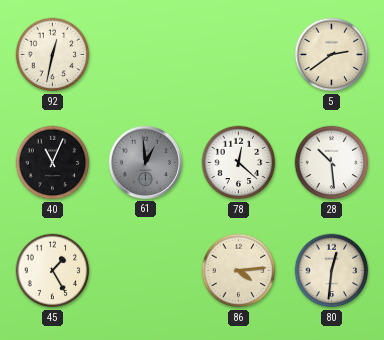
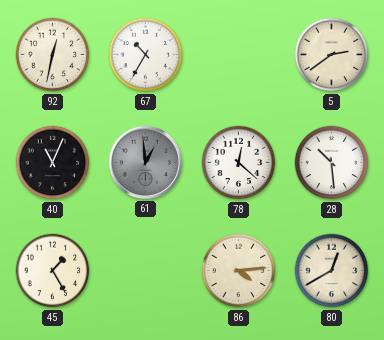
67: none -> 10:35
80: 12:31 -> 12:40
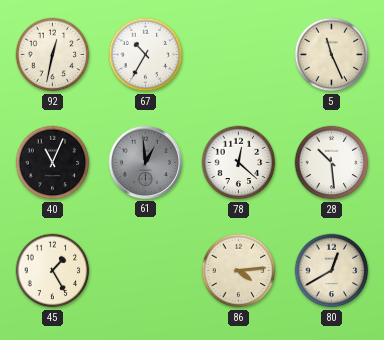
5: 2:39 -> 11:26
